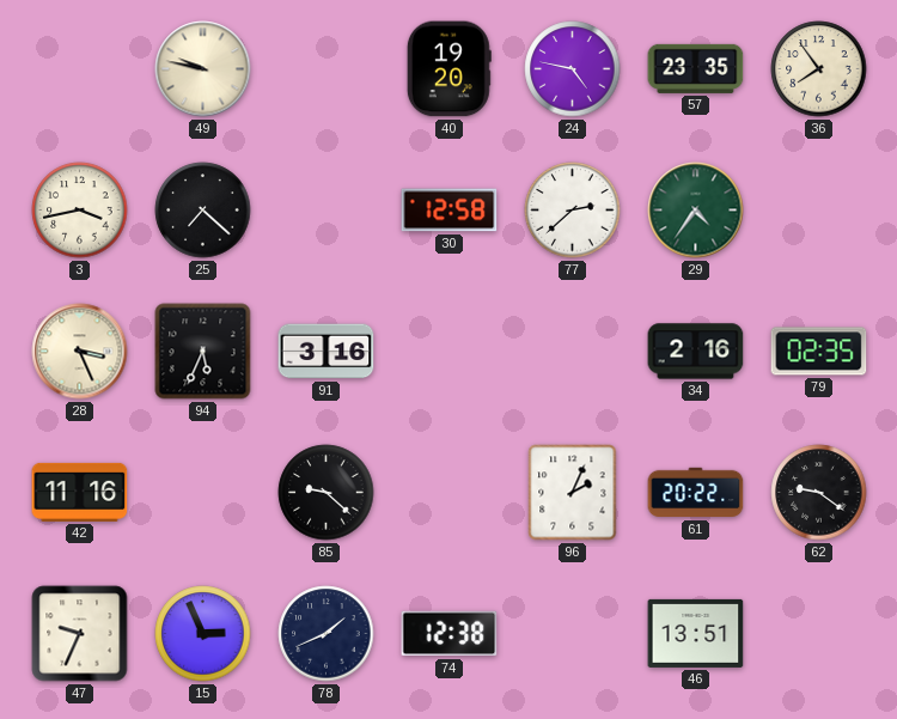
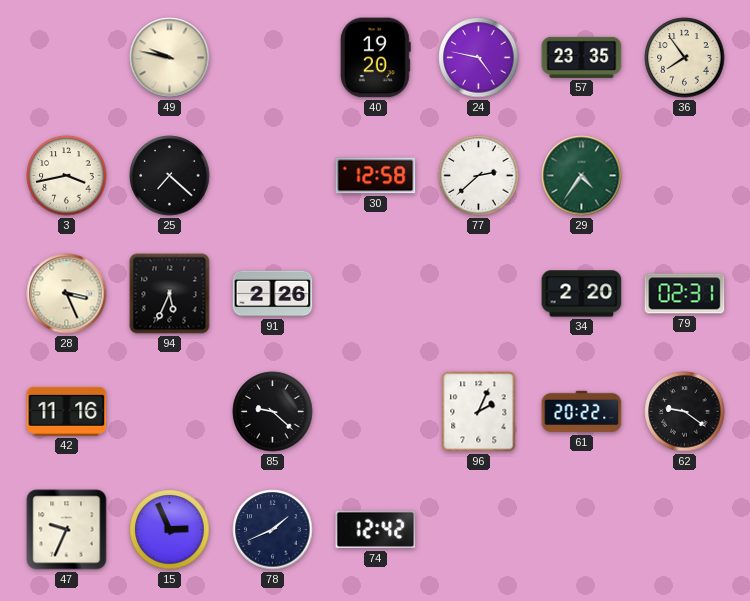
91: 3:16 -> 2:26
34: 2:16 -> 2:20
79: 02:35 -> 02:31
74: 12:38 -> 12:42
46: 13:51 -> none
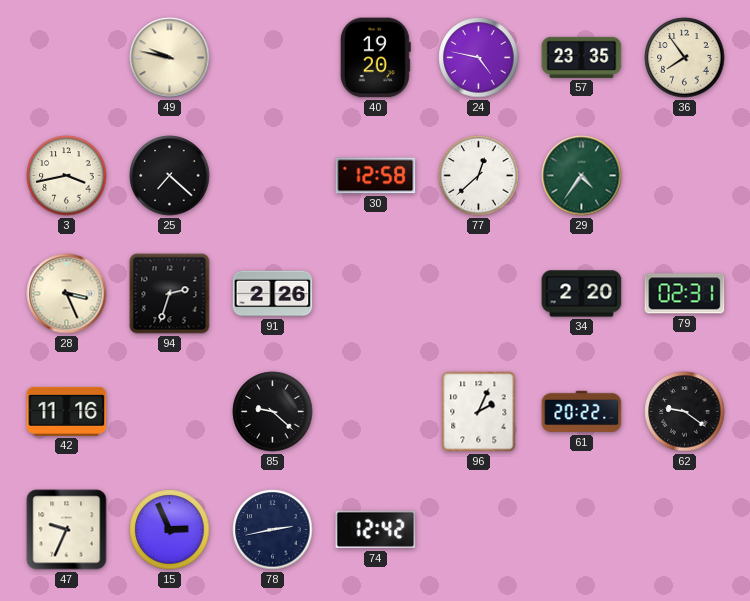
77: 2:38 -> 12:38
94: 5:34 -> 2:33
78: 1:41 -> 2:43
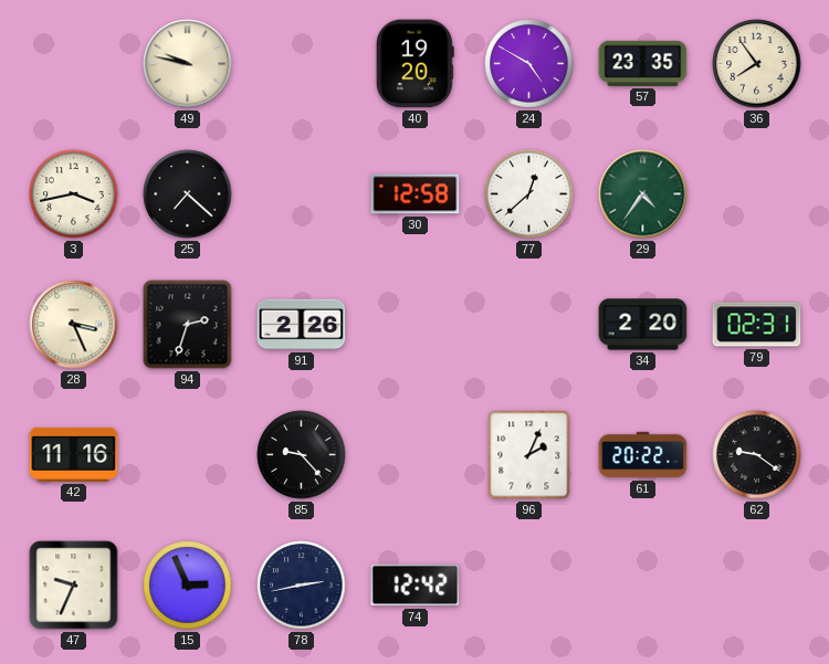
24: 4:47 -> 4:50
85: 9:22 -> 9:23
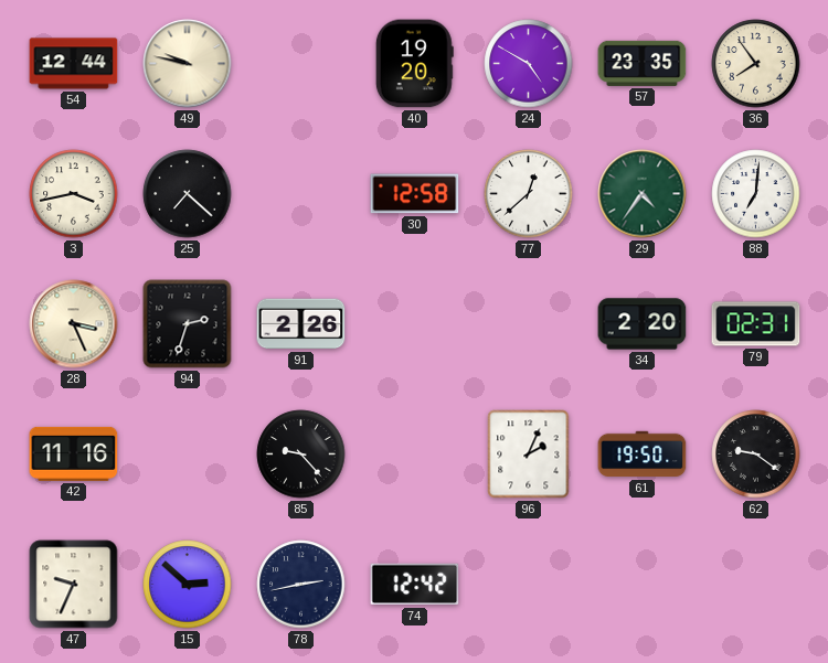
54: none -> 12:44
88: none -> 7:01
61: 20:22 -> 19:50
15: 2:56 -> 2:52
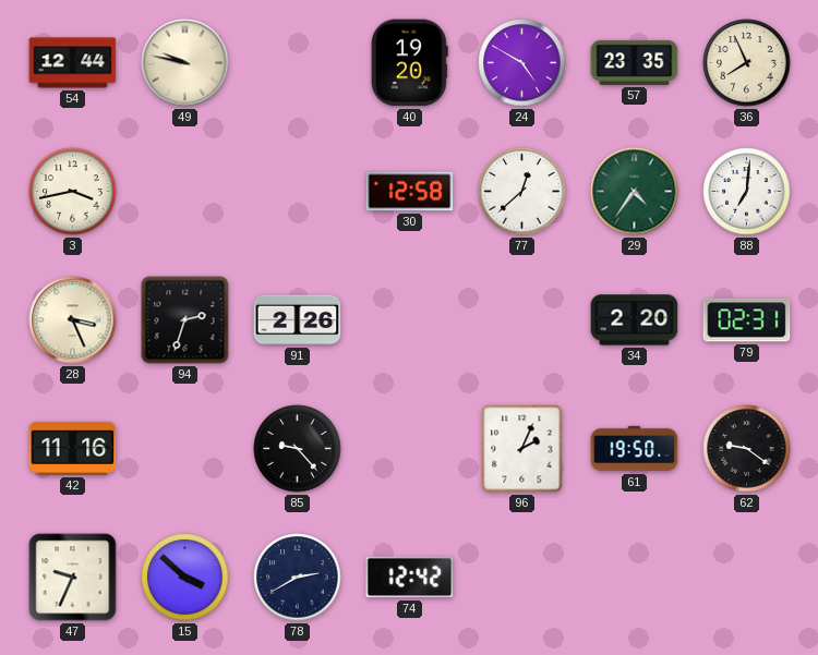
36: 7:54 -> 7:56
25: 7:22 -> none
15: 2:52 -> 3:52
78: 2:43 -> 2:40
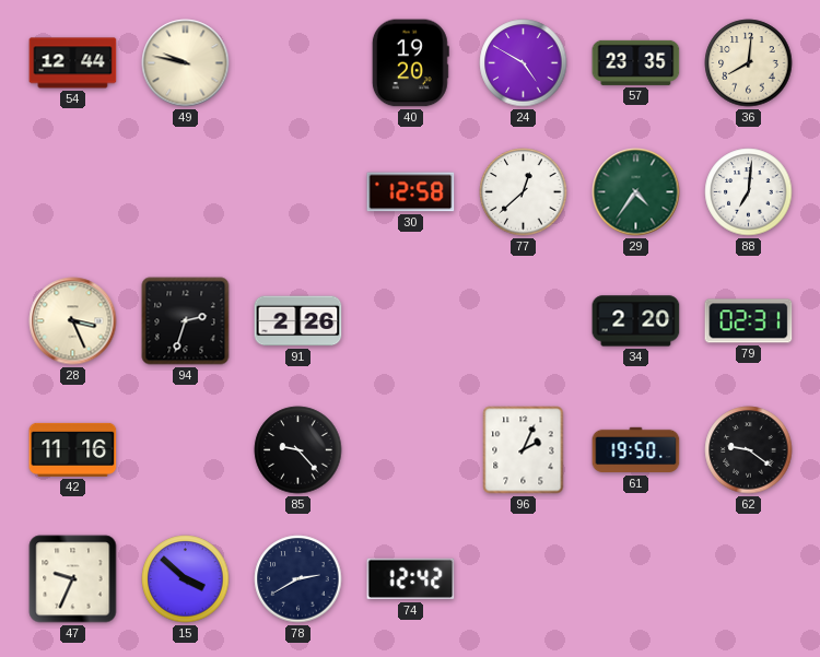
36: 7:56 -> 8:01
3: 3:43 -> none
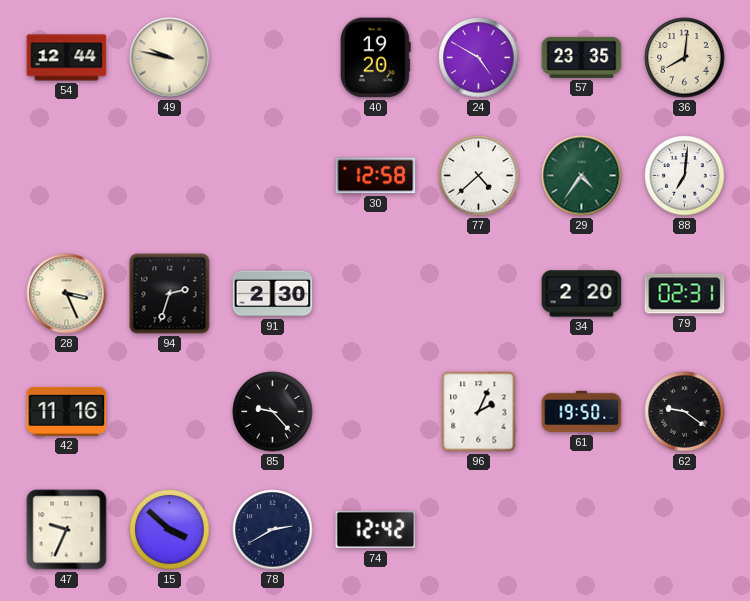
77: 12:38 -> 4:38
91: 2:26 -> 2:30
